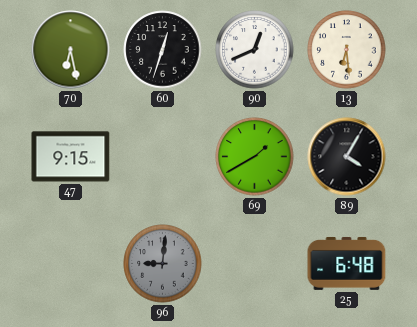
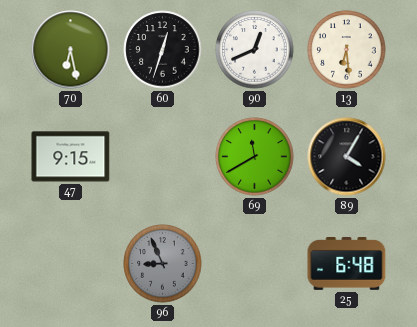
69: 1:40 -> 11:40
96: 9:01 -> 8:56
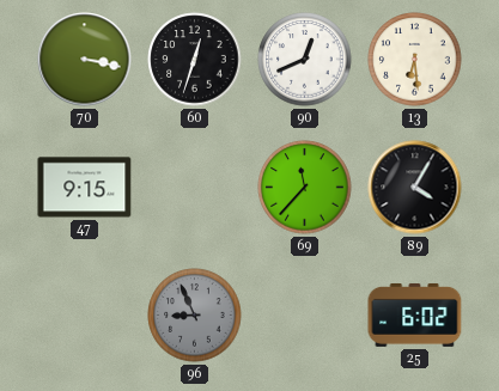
70: 6:28 -> 3:17
69: 11:40 -> 11:37
25: 6:48 -> 6:02
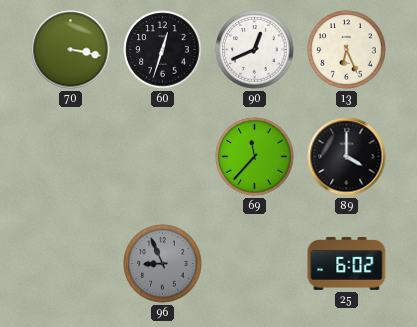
13: 6:29 -> 6:26
47: 9:15 -> none
89: 4:05 -> 4:00
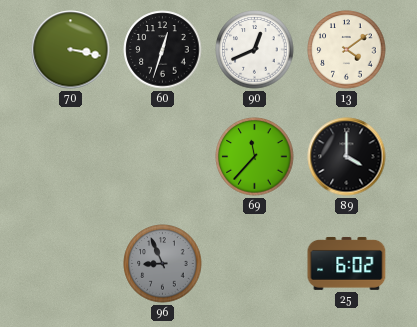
13: 6:26 -> 4:09
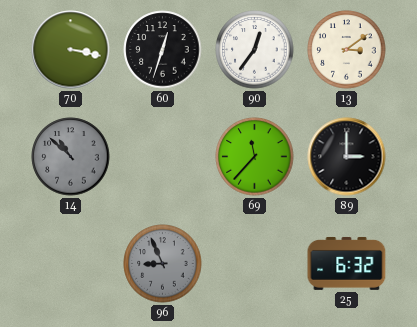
90: 12:41 -> 12:36
13: 4:09 -> 3:09
14: none -> 10:52
89: 4:00 -> 3:00
25: 6:02 -> 6:32
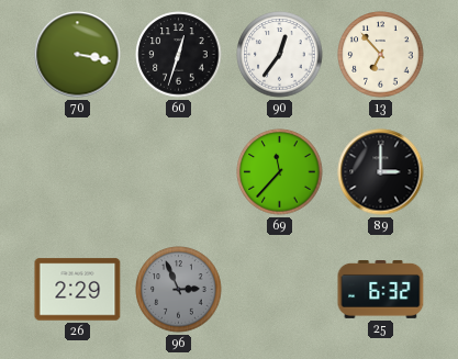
13: 3:09 -> 6:53
14: 10:52 -> none
26: none -> 2:29
96: 8:56 -> 2:56
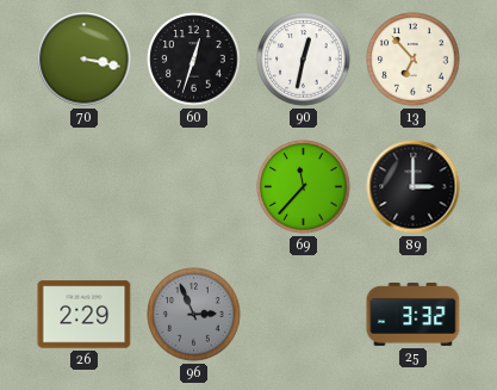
90: 12:36 -> 12:32
25: 6:32 -> 3:32
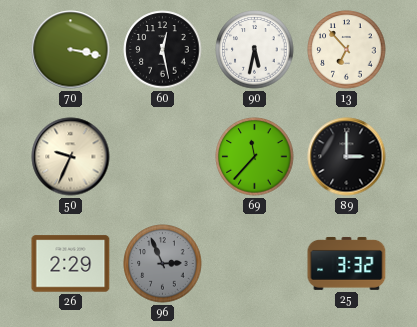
60: 12:33 -> 12:28
90: 12:32 -> 5:32
50: none -> 9:34
